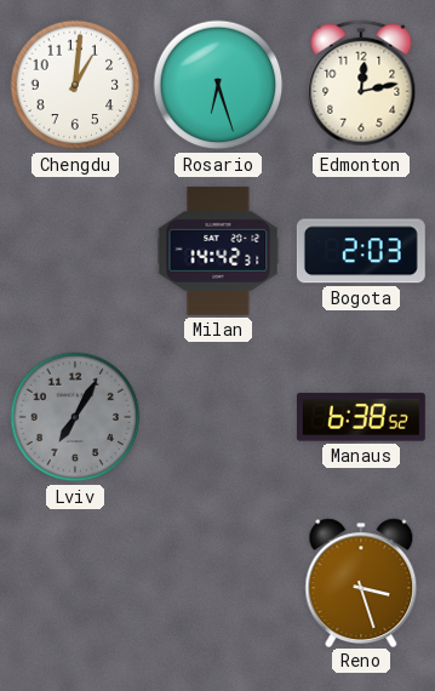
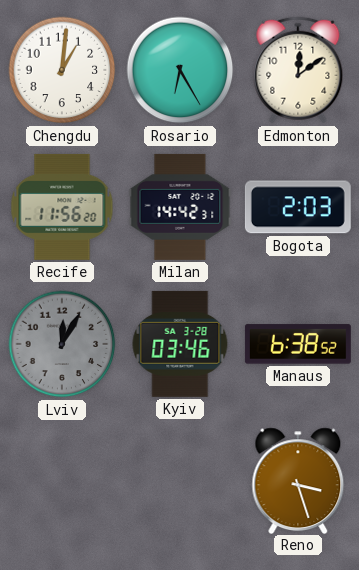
Rosario: 6:27 -> 6:25
Edmonton: 12:13 -> 12:09
Recife: none -> 11:56
Lviv: 7:05 -> 12:05
Kyiv: none -> 03:46
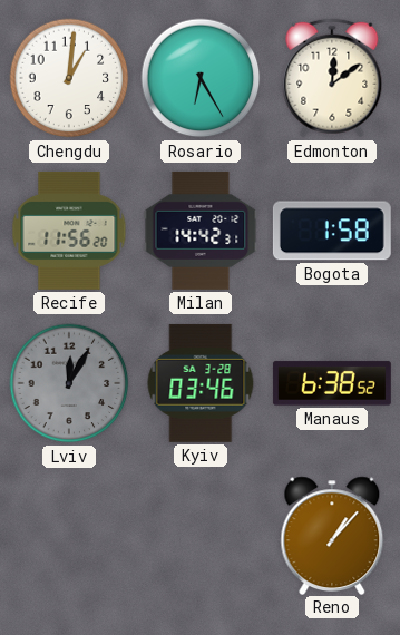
Bogota: 2:03 -> 1:58
Reno: 3:27 -> 1:07
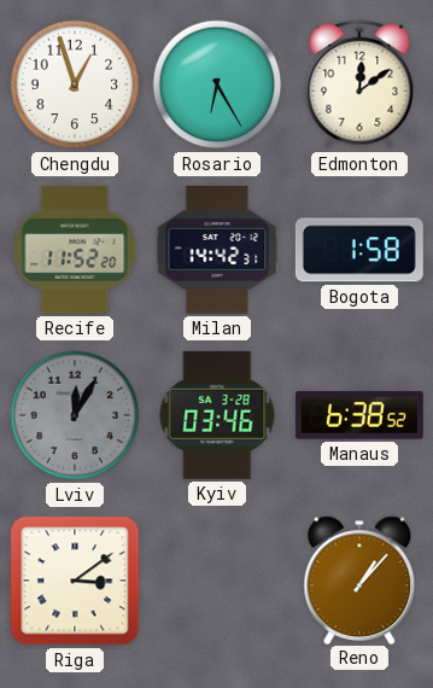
Chengdu: 1:01 -> 12:57
Recife: 11:56 -> 11:52
Riga: none -> 3:09
